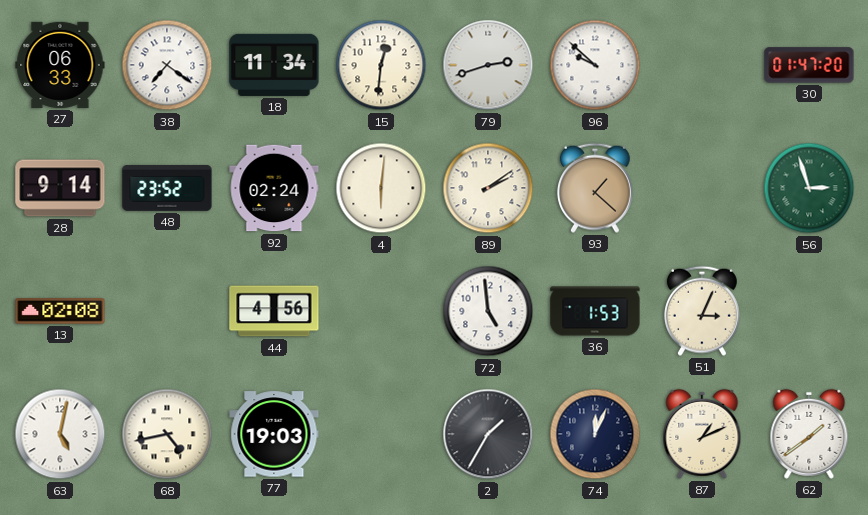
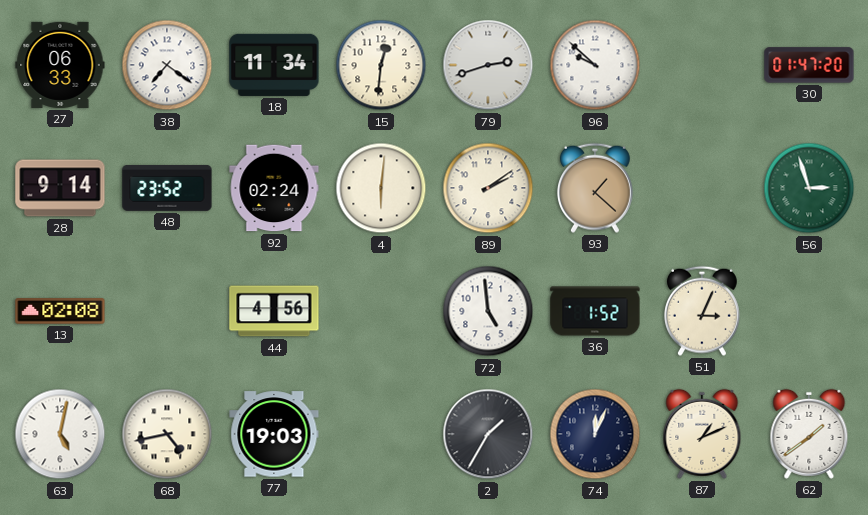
36: 1:53 -> 1:52
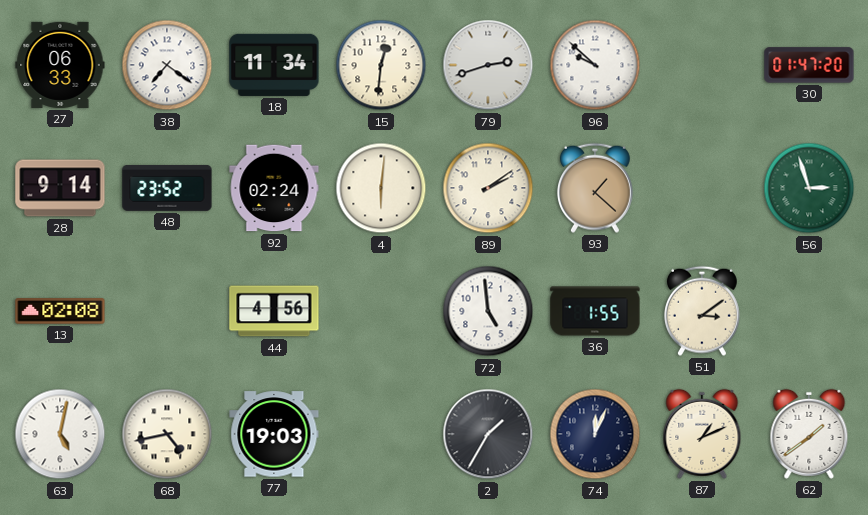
36: 1:52 -> 1:55
51: 3:04 -> 3:09
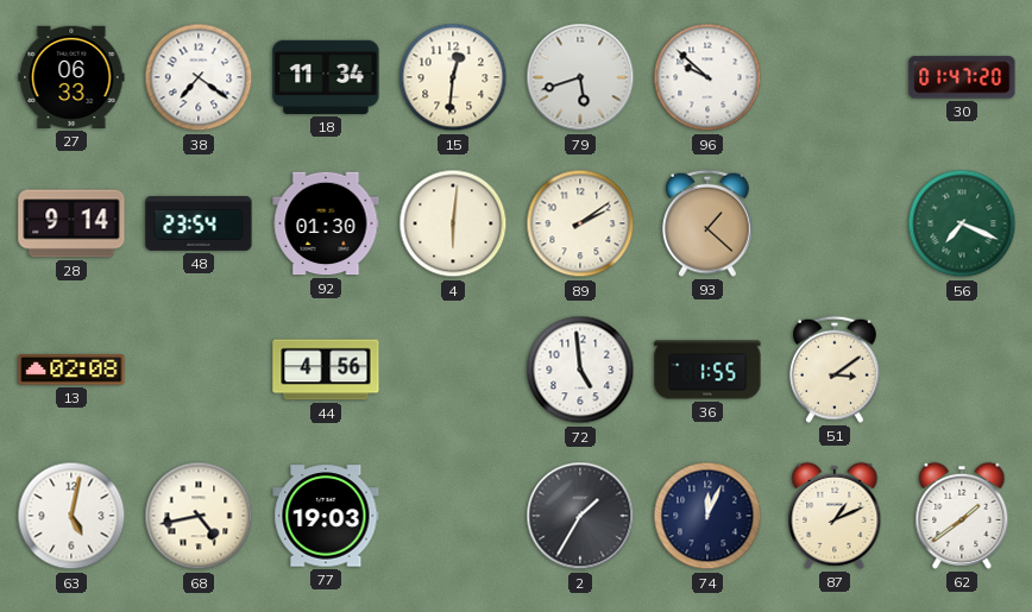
79: 2:42 -> 5:42
48: 23:52 -> 23:54
92: 02:24 -> 01:30
56: 2:57 -> 7:19
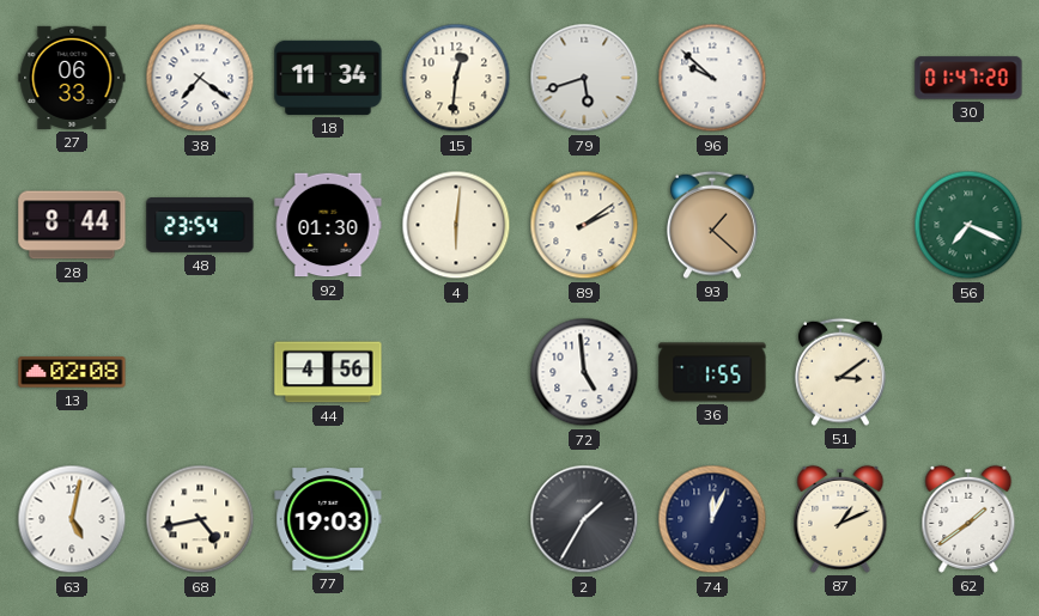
28: 9:14 -> 8:44
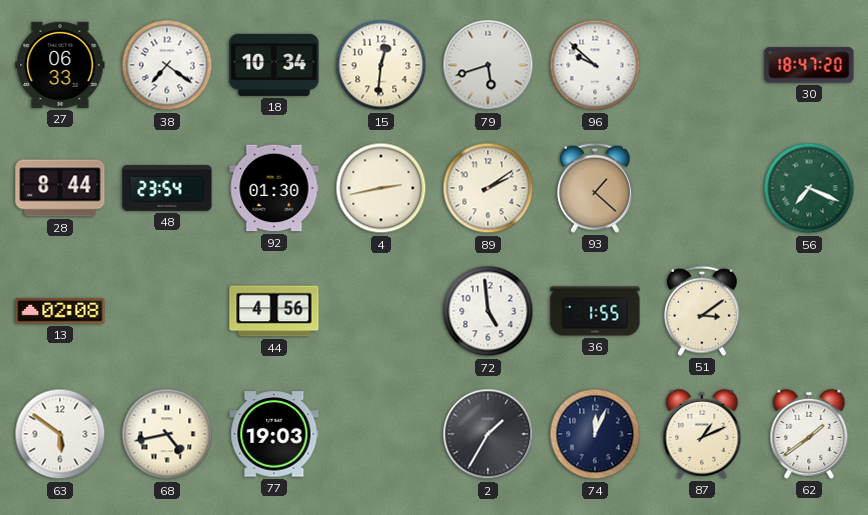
18: 11:34 -> 10:34
30: 01:47 -> 18:47
4: 6:01 -> 2:43
63: 5:02 -> 5:51
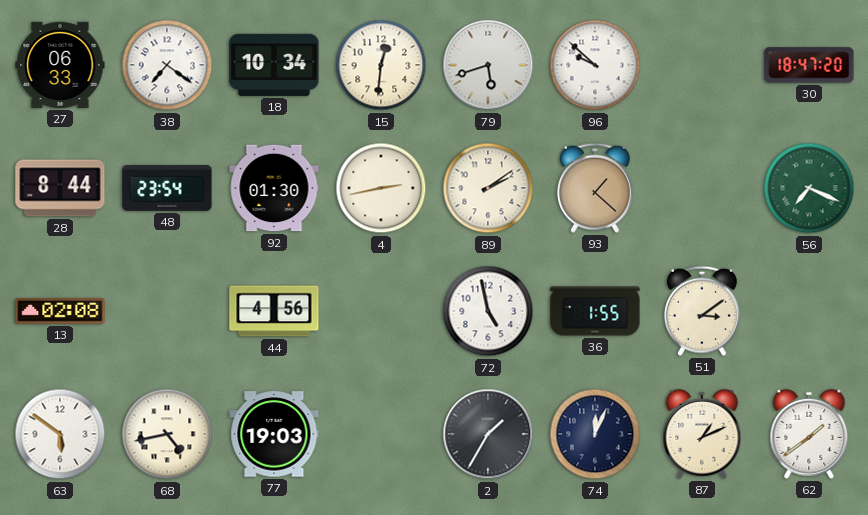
72: 4:59 -> 4:58
